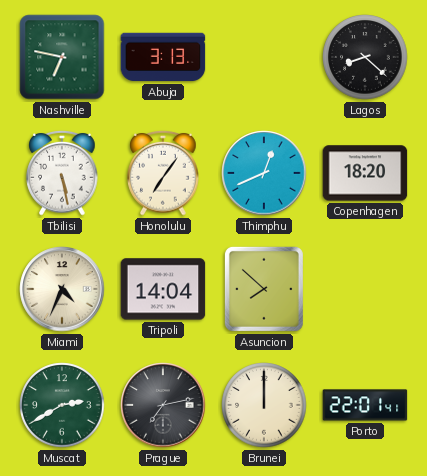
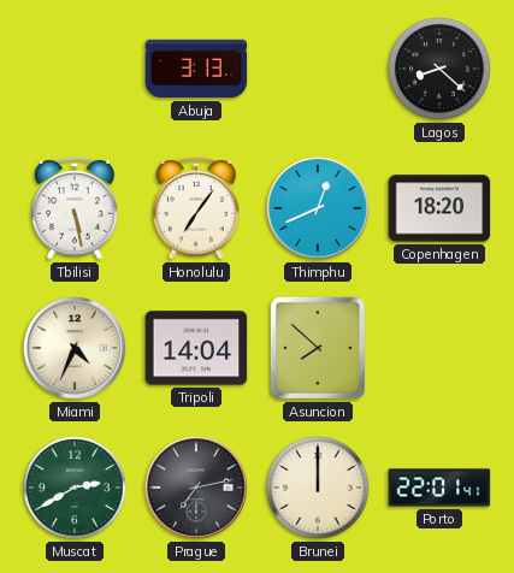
Nashville: 6:47 -> none
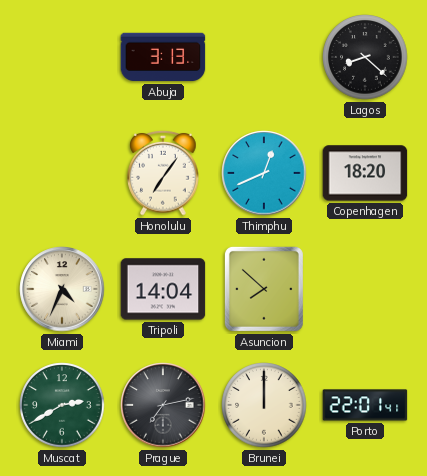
Tbilisi: 5:28 -> none
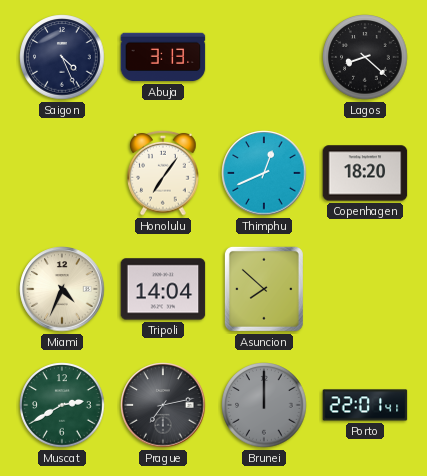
Saigon: none -> 4:26
Brunei dial: cream -> grey
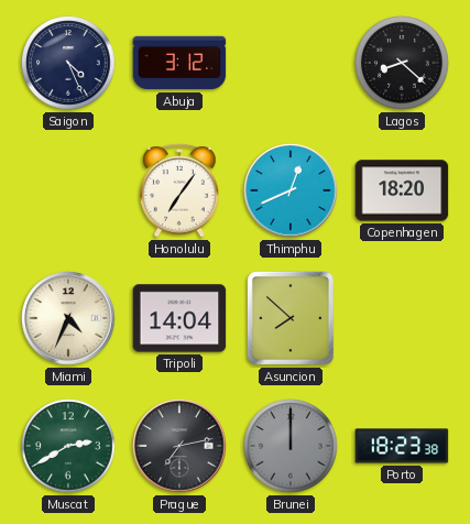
Abuja: 3:13 -> 3:12
Porto: 22:01 -> 18:23
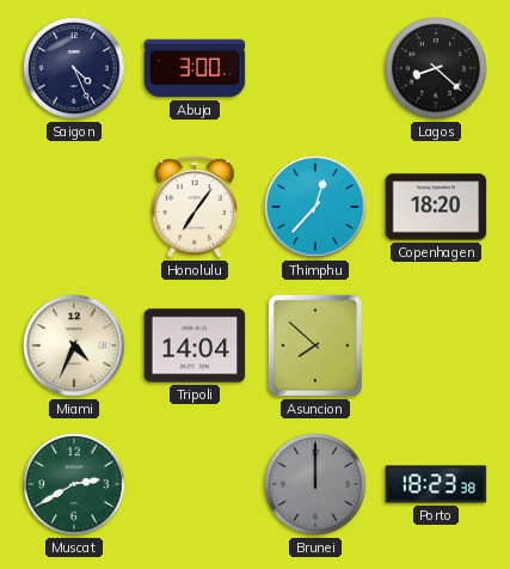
Abuja: 3:12 -> 3:00
Thimphu: 12:41 -> 12:37
Prague: 7:13 -> none
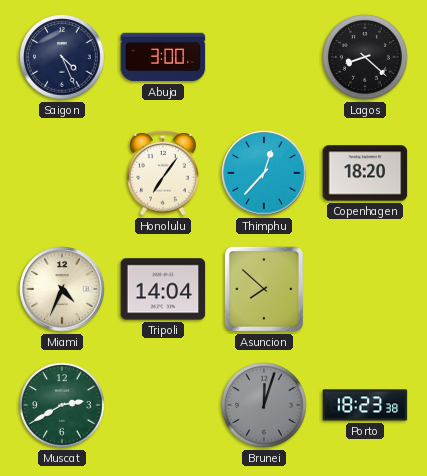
Brunei: 12:00 -> 12:03
